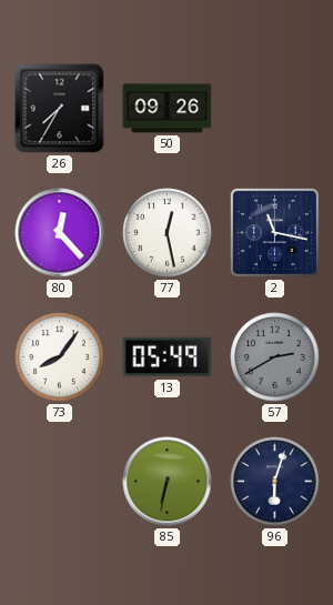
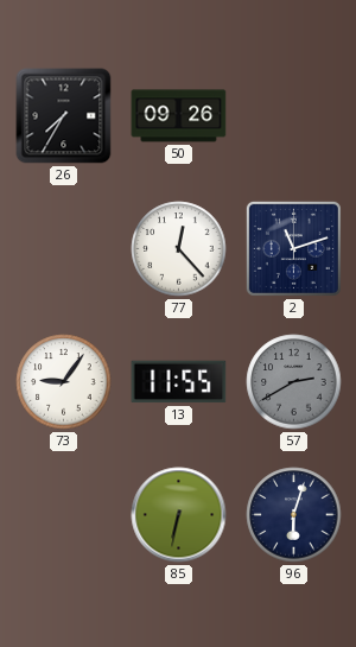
80: 12:23 -> none
77: 12:28 -> 12:23
2: 11:17 -> 11:12
73: 8:06 -> 9:06
13: 05:49 -> 11:55
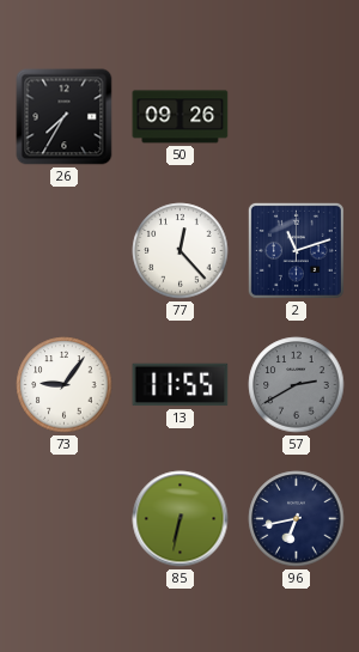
96: 6:03 -> 6:43
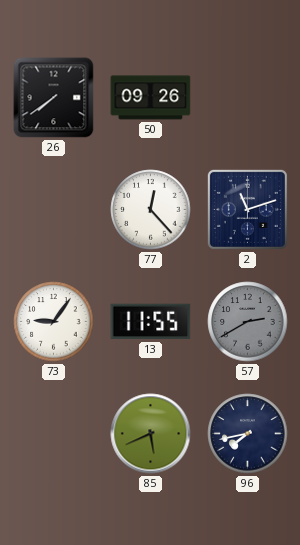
26: 7:35 -> 7:39
85: 6:32 -> 5:41
96: 6:43 -> 7:43
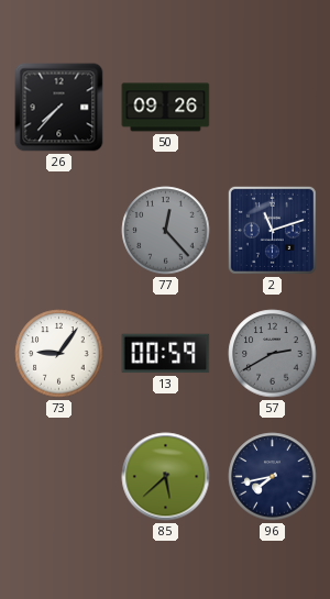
26: 7:39 -> 7:37
77 dial: white -> grey
13: 11:55 -> 00:59
85: 5:41 -> 5:38
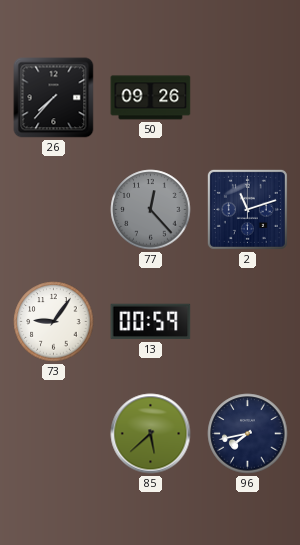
57: 2:40 -> none
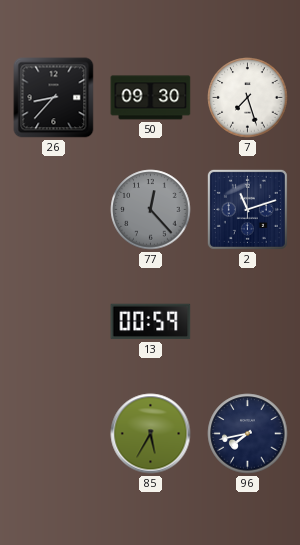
26: 7:37 -> 8:37
50: 09:26 -> 09:30
7: none -> 7:27
73: 9:06 -> none
85: 5:38 -> 5:35
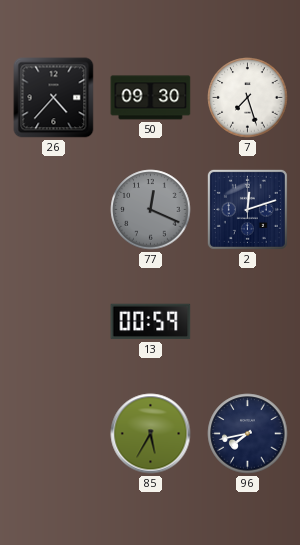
26: 8:37 -> 4:37
77: 12:23 -> 12:19
2: 11:12 -> 12:12
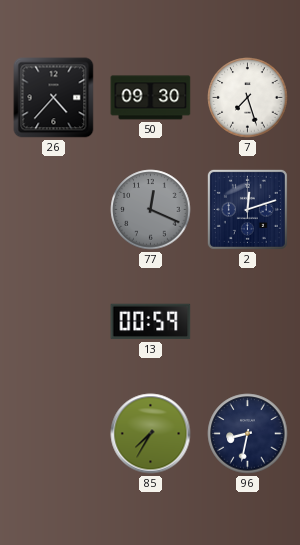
85: 5:35 -> 7:35
96: 7:43 -> 8:32
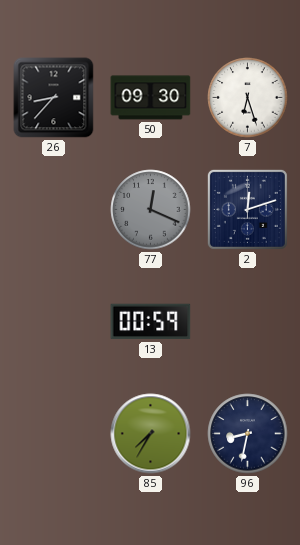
26: 4:37 -> 8:37
7: 7:27 -> 6:27
